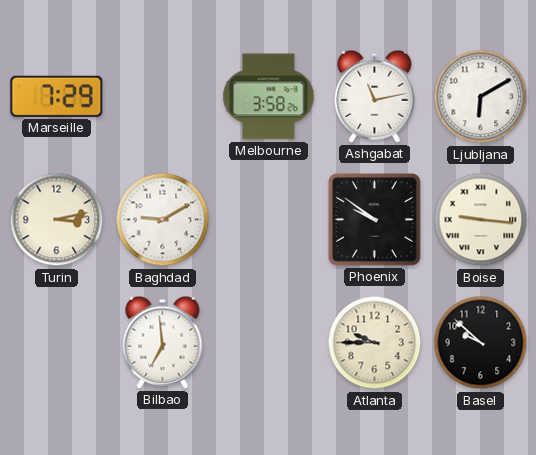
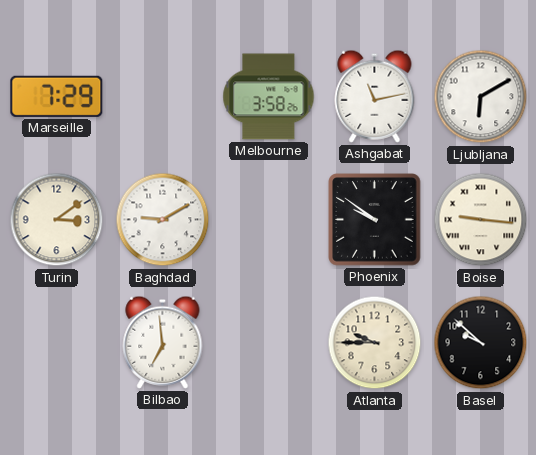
Turin: 3:13 -> 3:09
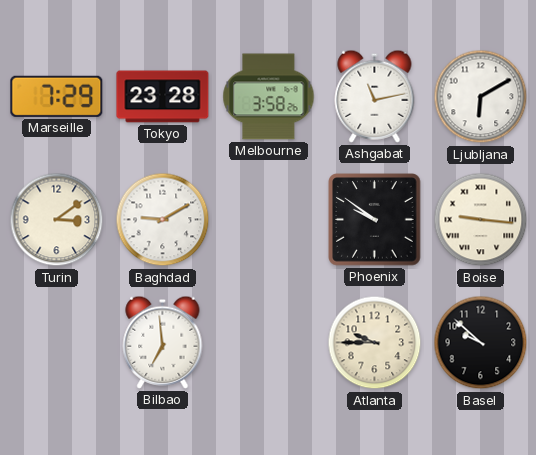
Tokyo: none -> 23:28
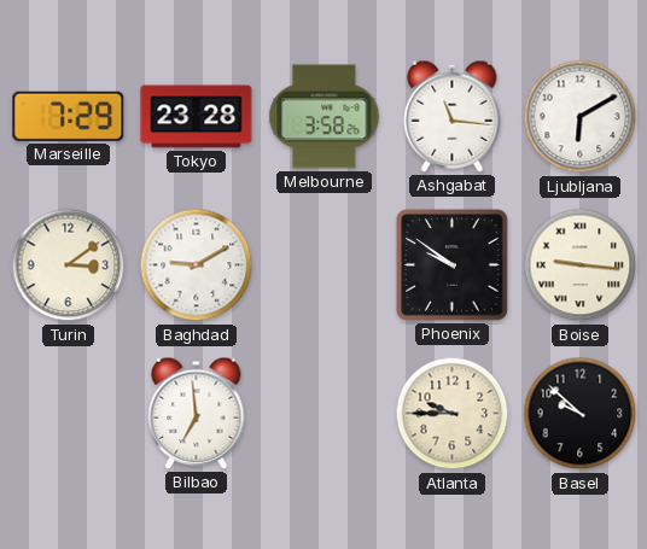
Ashgabat: 11:13 -> 11:16
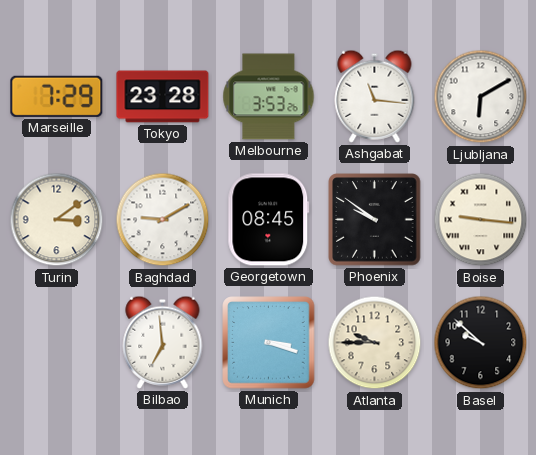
Melbourne: 3:58 -> 3:53
Georgetown: none -> 08:45
Munich: none -> 3:18
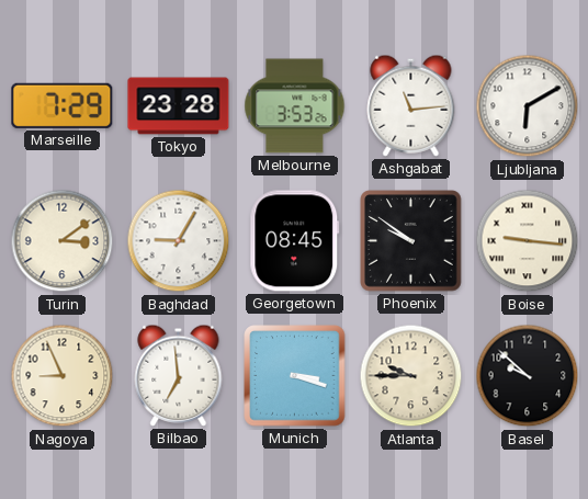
Ashgabat: 11:16 -> 11:14
Baghdad: 9:10 -> 9:05
Nagoya: none -> 8:56
